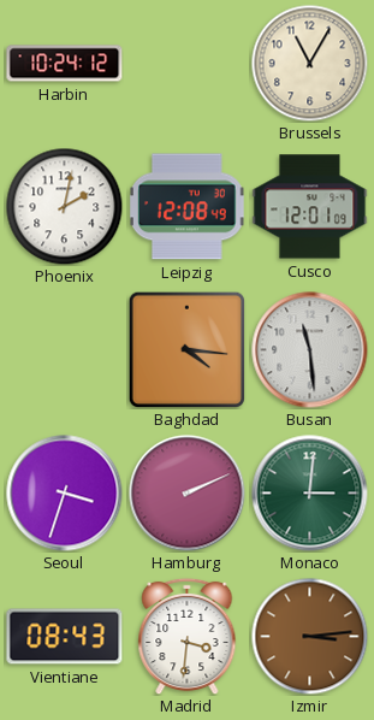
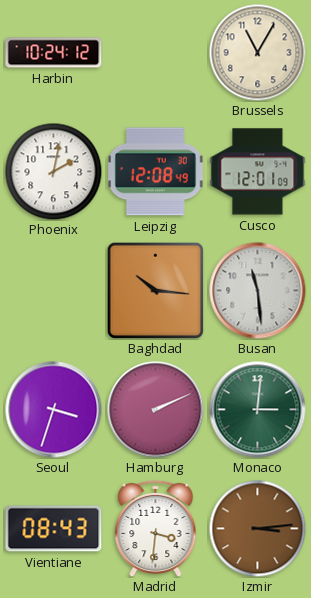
Baghdad: 4:16 -> 10:16
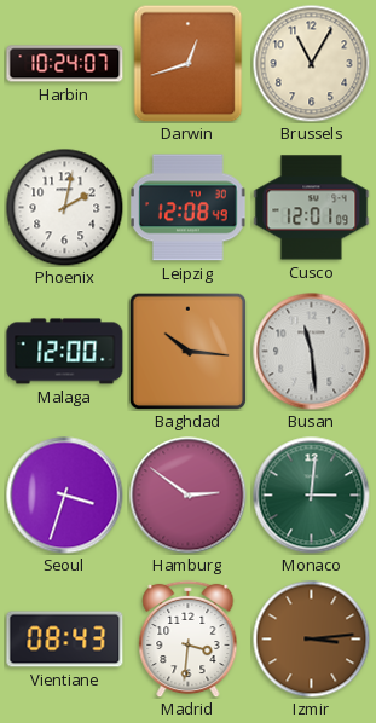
Harbin: 10:24:12 -> 10:24:07
Darwin: none -> 12:42
Malaga: none -> 12:00
Hamburg: 2:11 -> 2:51
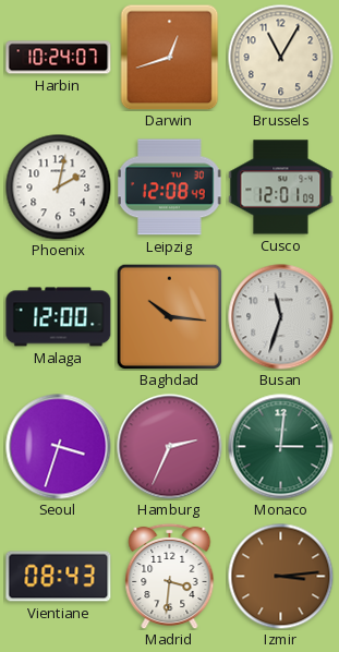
Busan: 11:29 -> 11:33
Hamburg: 2:51 -> 2:34
